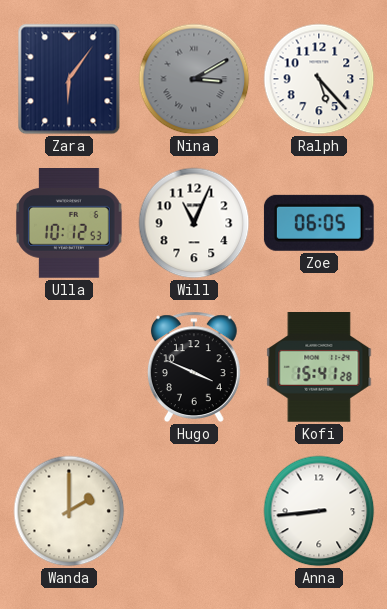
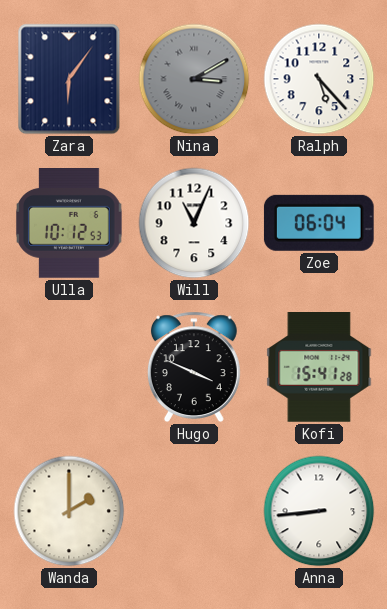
Zoe: 06:05 -> 06:04
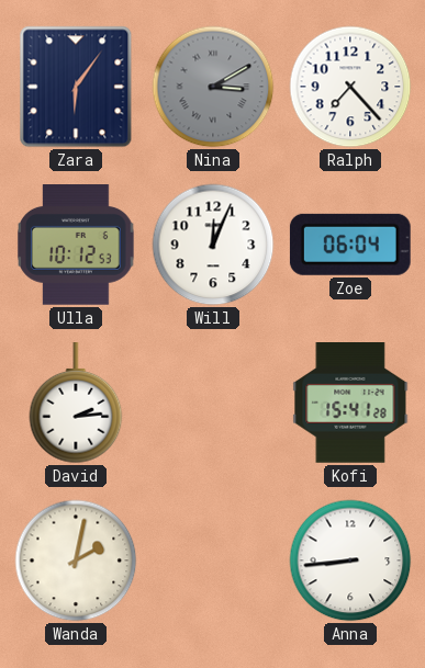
Ralph: 5:23 -> 7:23
Will: 11:04 -> 12:04
David: none -> 2:14
Hugo: 3:49 -> none
Wanda: 2:00 -> 2:02
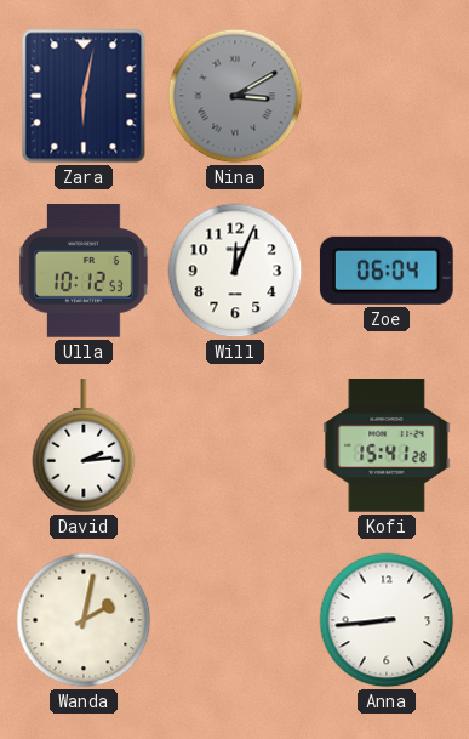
Zara: 6:06 -> 6:02
Ralph: 7:23 -> none
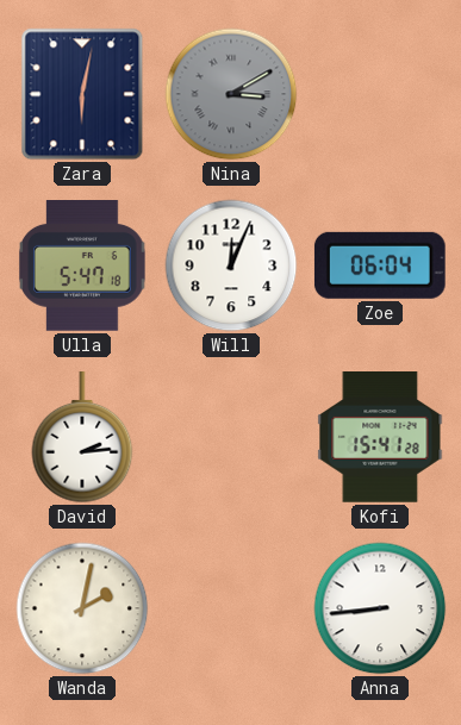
Ulla: 10:12 -> 5:47
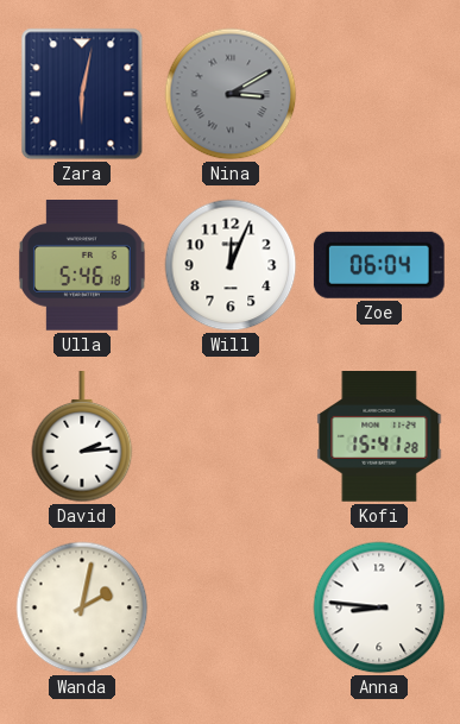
Ulla: 5:47 -> 5:46
Anna: 8:44 -> 8:46
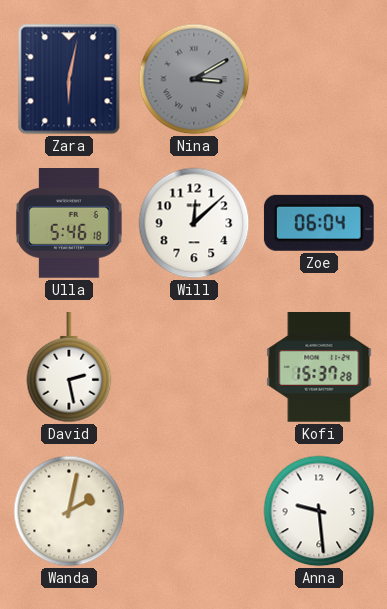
Will: 12:04 -> 12:08
David: 2:14 -> 2:28
Kofi: 15:41 -> 15:37
Anna: 8:46 -> 9:29
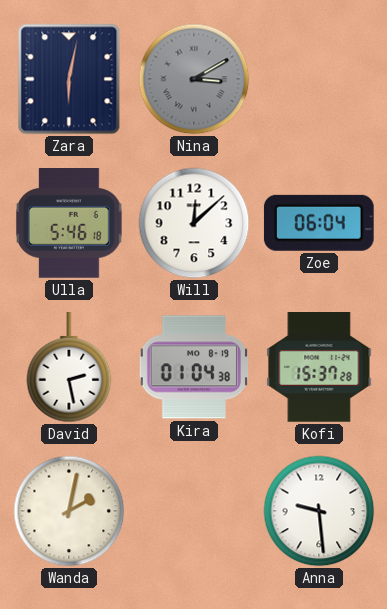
Kira: none -> 01:04
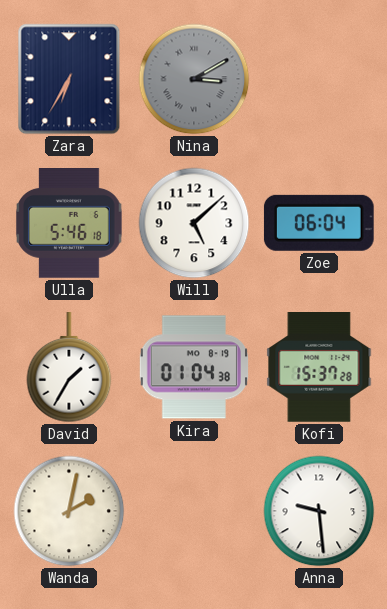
Zara: 6:02 -> 6:35
Will: 12:08 -> 5:08
David: 2:28 -> 1:35
